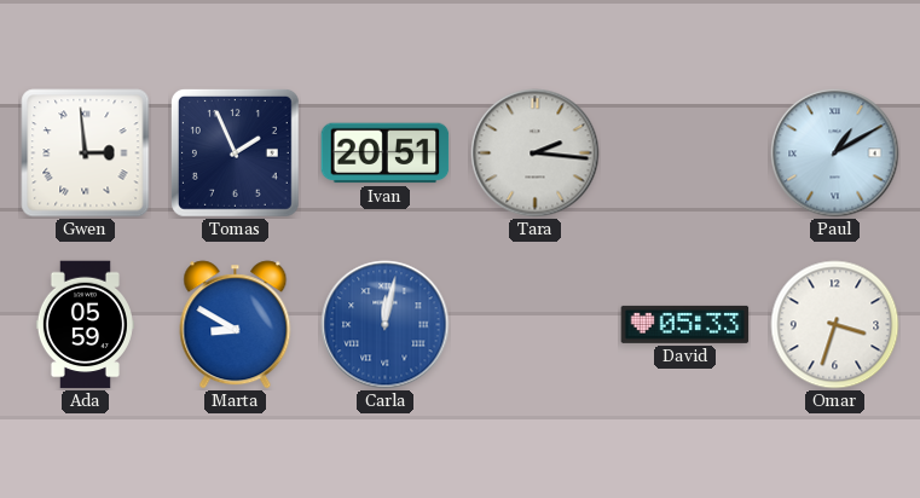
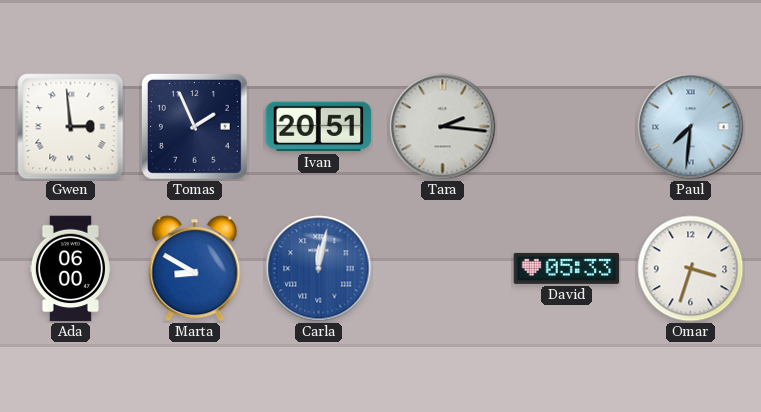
Paul: 1:10 -> 7:31
Ada: 05:59 -> 06:00
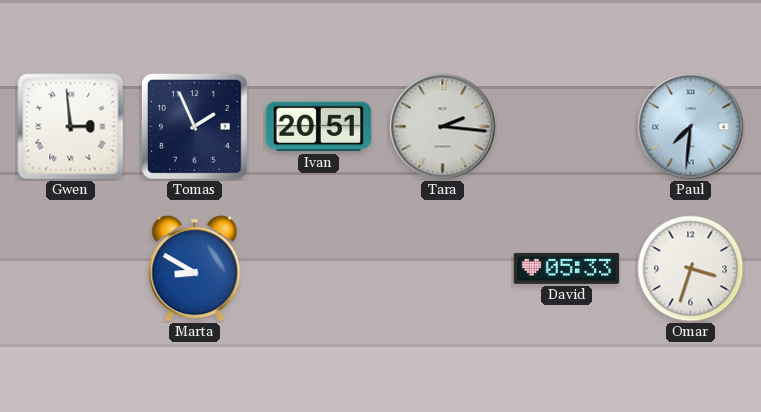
Ada: 06:00 -> none
Carla: 12:02 -> none
